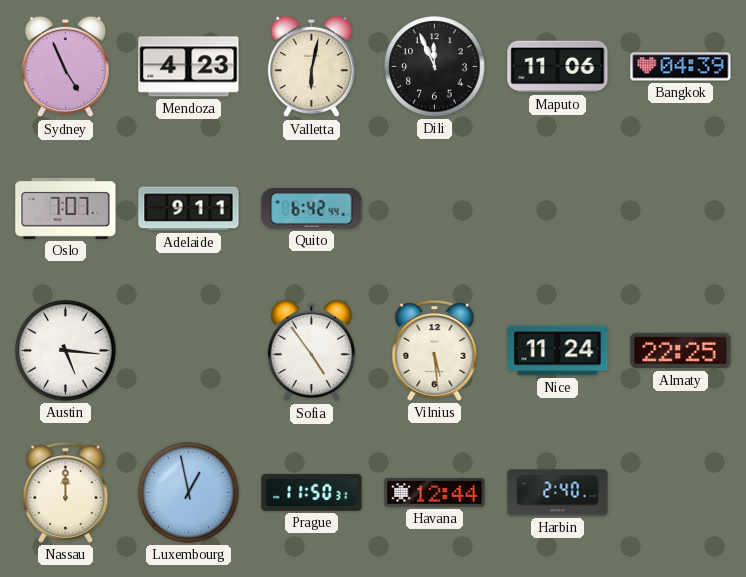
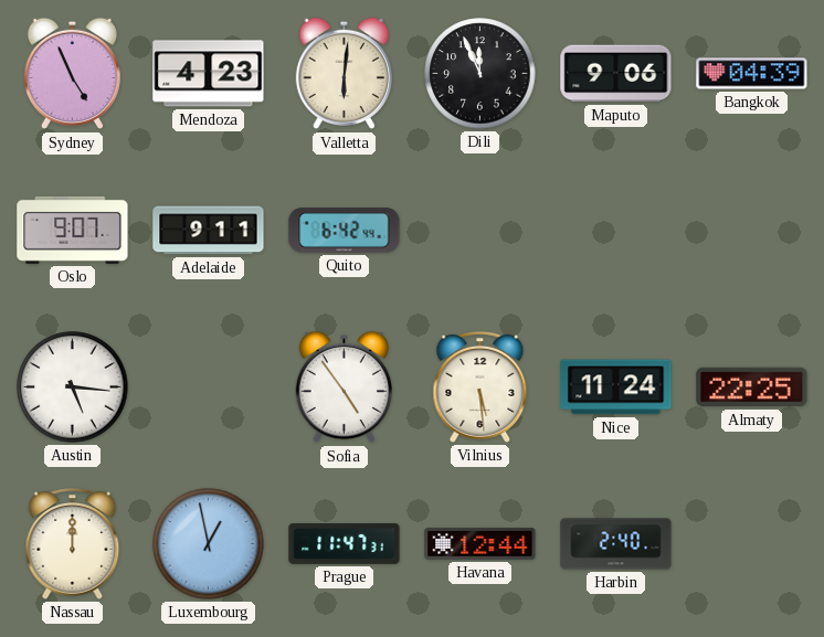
Valletta: 6:02 -> 6:01
Maputo: 11:06 -> 9:06
Oslo: 7:07 -> 9:07
Prague: 11:50 -> 11:47
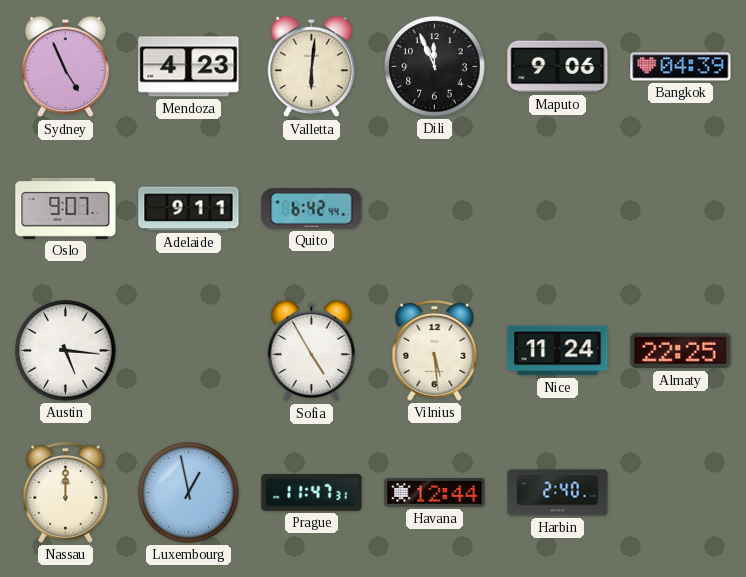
Sofia: 4:54 -> 4:55
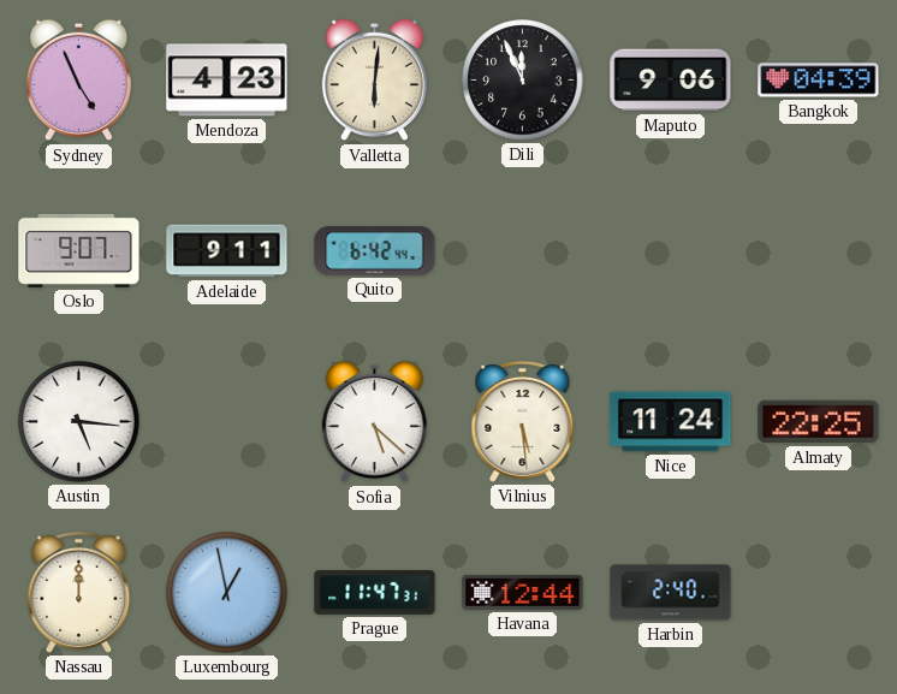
Sofia: 4:55 -> 5:22
